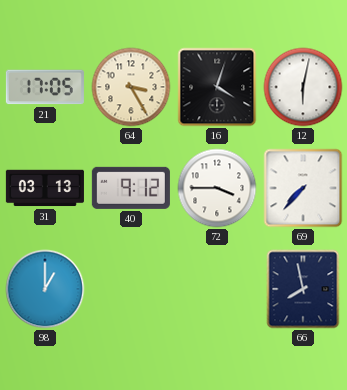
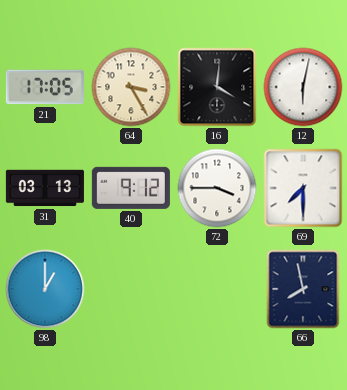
16: 4:03 -> 4:01
69: 7:37 -> 7:30
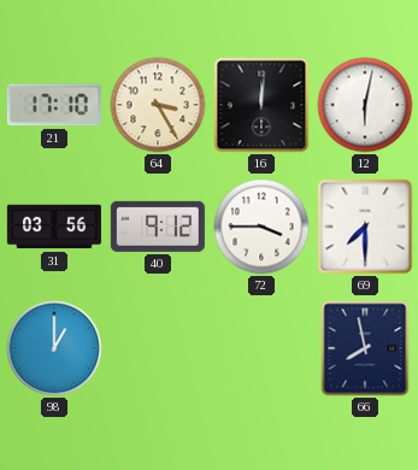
21: 17:05 -> 17:10
16: 4:01 -> 12:01
31: 03:13 -> 03:56
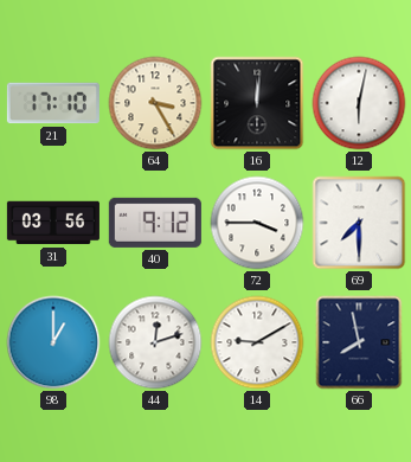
44: none -> 12:12
14: none -> 9:10
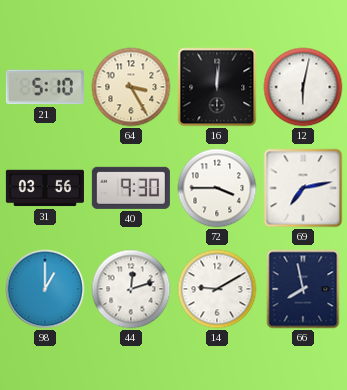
21: 17:10 -> 5:10
40: 9:12 -> 9:30
69: 7:30 -> 7:13
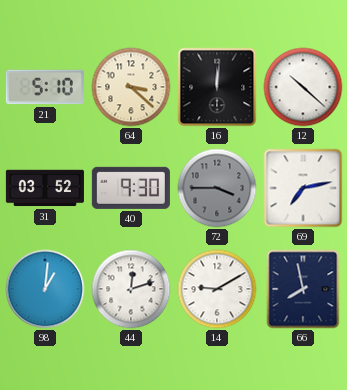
64: 3:25 -> 3:22
12: 6:02 -> 10:22
31: 03:56 -> 03:52
72 dial: white -> grey
98: 1:00 -> 1:01
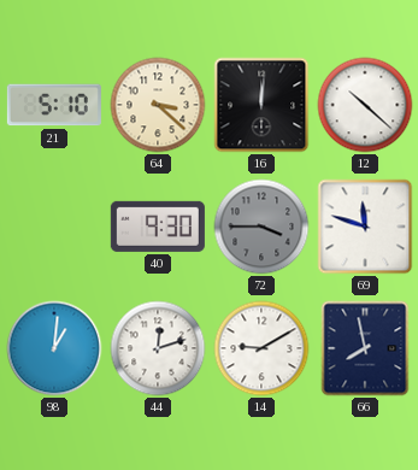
31: 03:52 -> none
69: 7:13 -> 11:48
